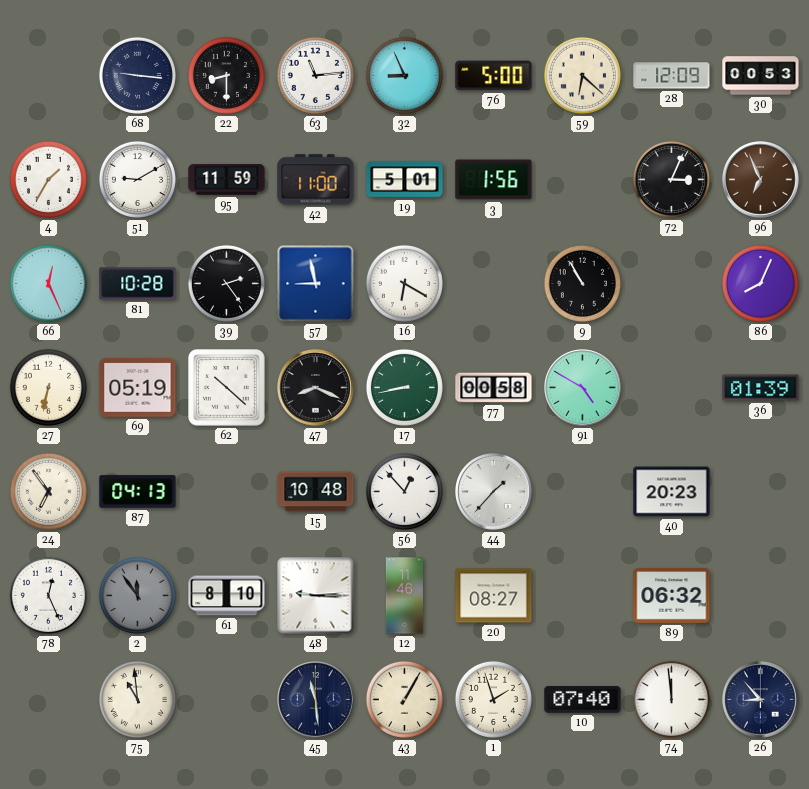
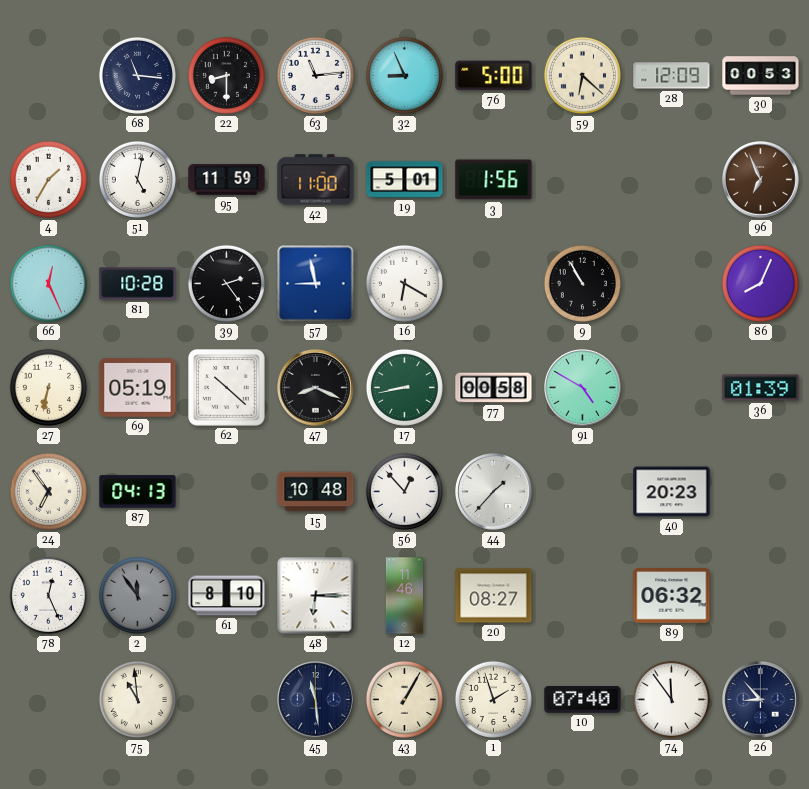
68: 9:16 -> 11:16
51: 9:10 -> 5:02
72: 3:04 -> none
48: 9:15 -> 6:15
74: 11:59 -> 11:54
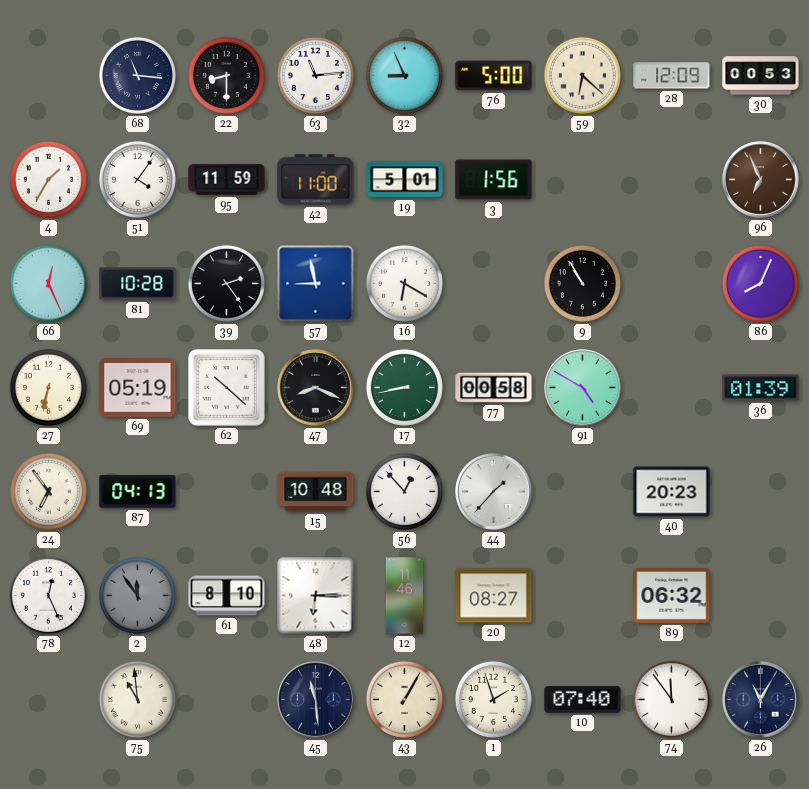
51: 5:02 -> 4:06
26: 8:53 -> 11:05
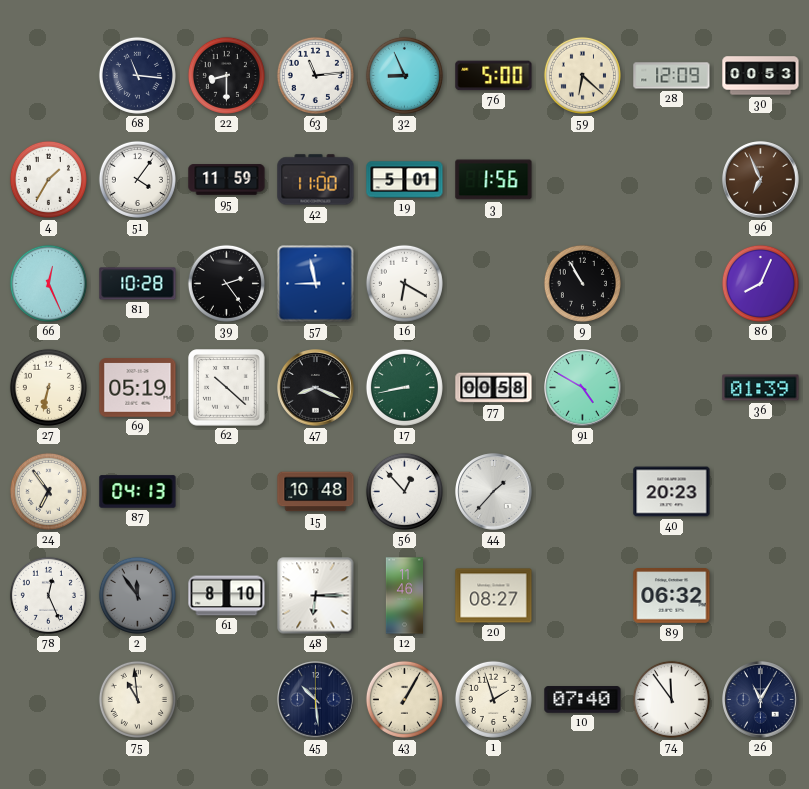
45: 11:29 -> 10:29
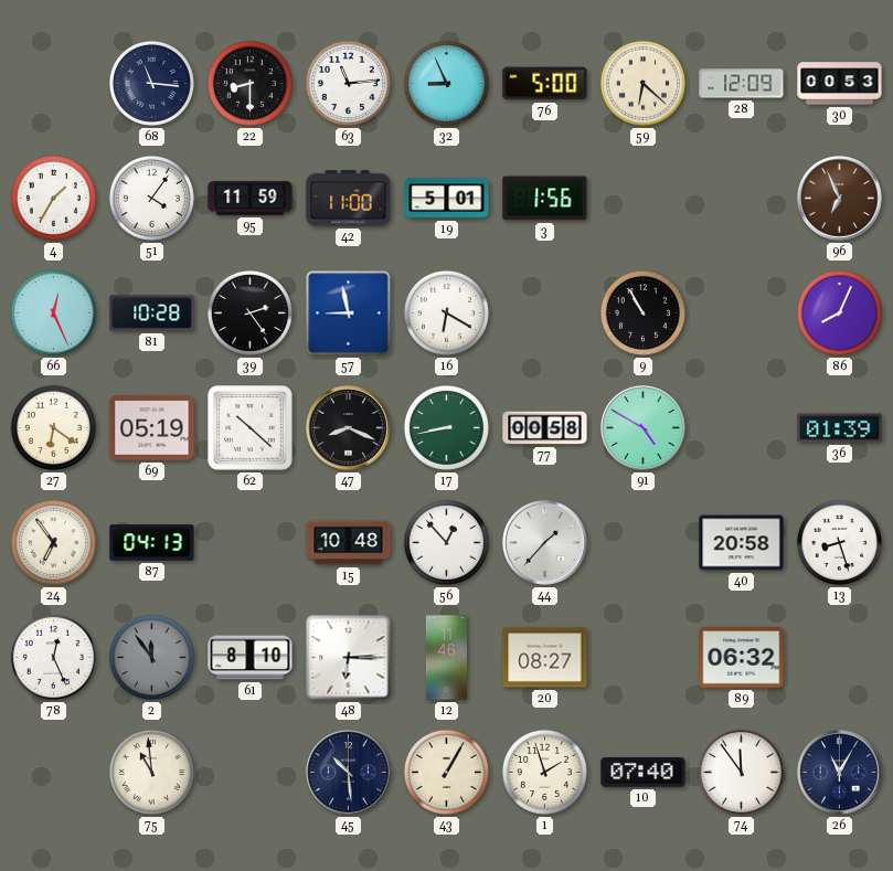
27: 6:32 -> 6:21
40: 20:23 -> 20:58
13: none -> 8:27
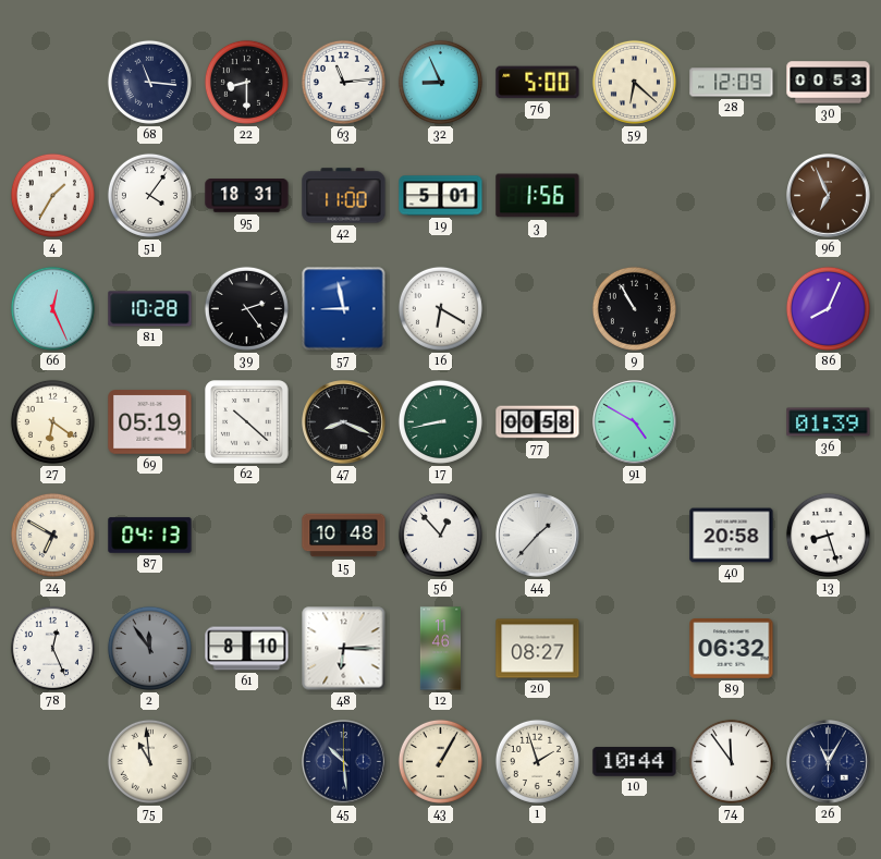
95: 11:59 -> 18:31
24: 6:54 -> 6:50
10: 07:40 -> 10:44
